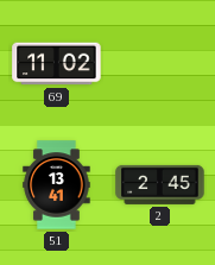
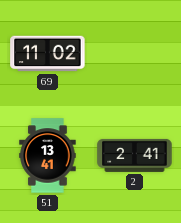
2: 2:45 -> 2:41
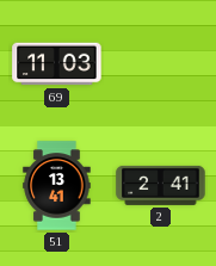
69: 11:02 -> 11:03
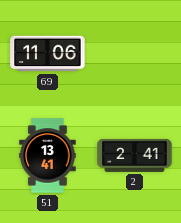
69: 11:03 -> 11:06
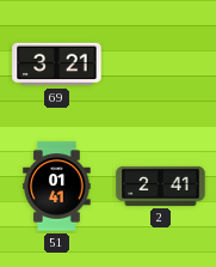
69: 11:06 -> 3:21
51: 13:41 -> 01:41
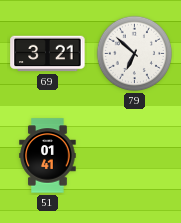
79: none -> 6:52
2: 2:41 -> none
